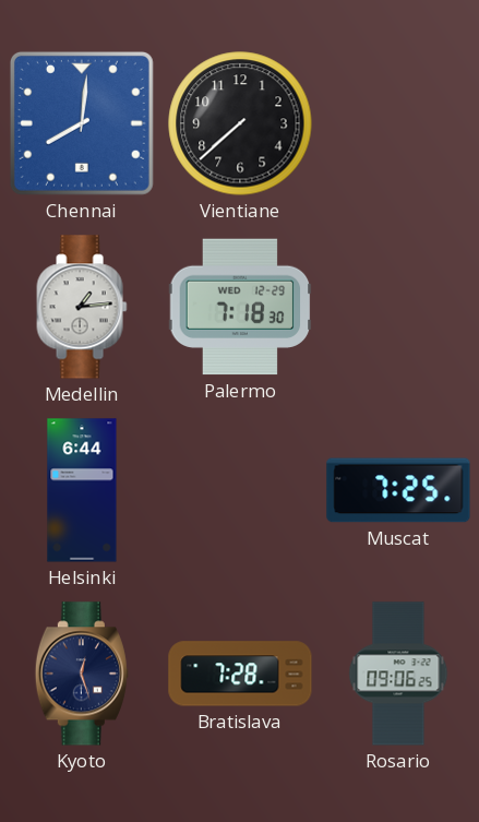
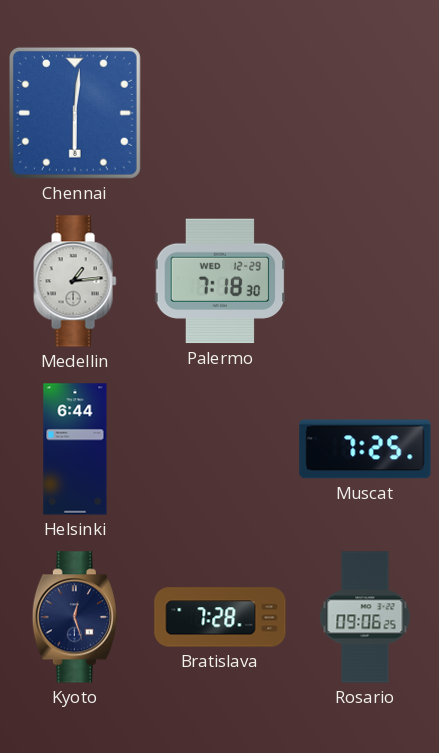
Chennai: 8:01 -> 6:01
Vientiane: 7:38 -> none
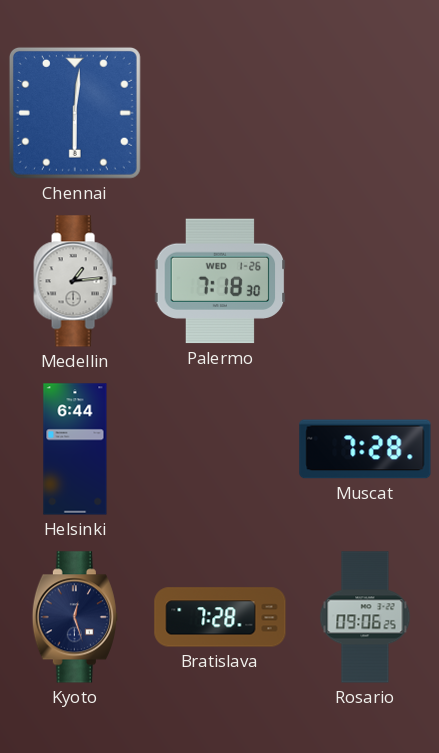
Palermo date: WED 12-29 -> WED 1-26
Muscat: 7:25 -> 7:28
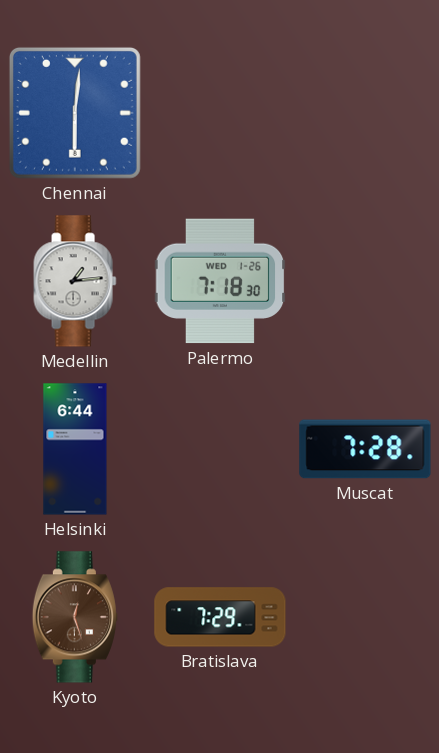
Kyoto dial: navy -> brown
Bratislava: 7:28 -> 7:29
Rosario: 09:06 -> none
